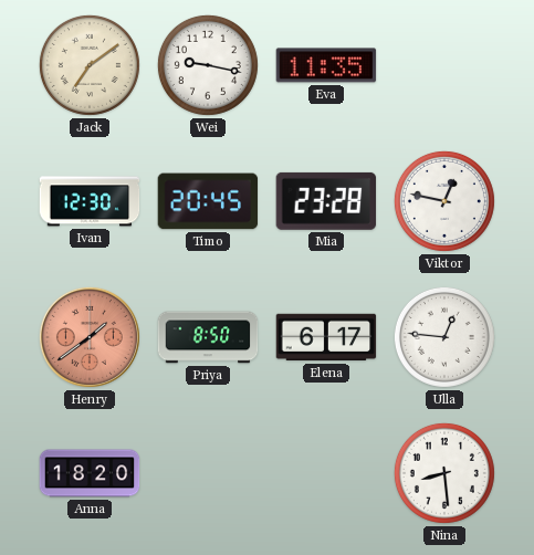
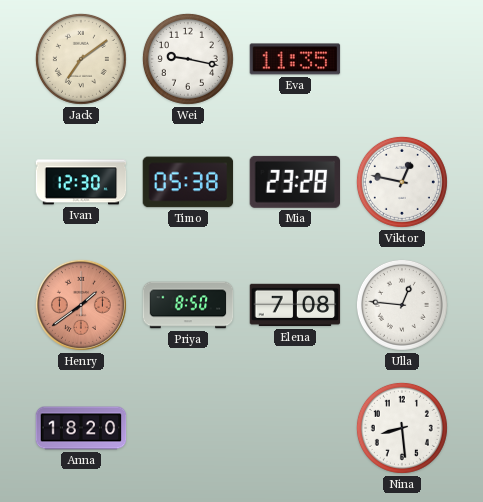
Timo: 20:45 -> 05:38
Elena: 6:17 -> 7:08
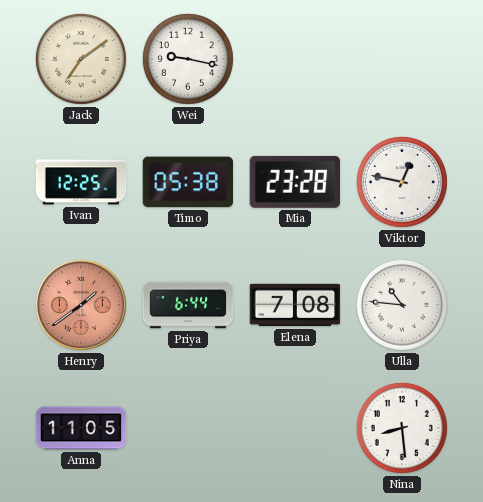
Eva: 11:35 -> none
Ivan: 12:30 -> 12:25
Priya: 8:50 -> 6:44
Ulla: 12:46 -> 10:46
Anna: 18:20 -> 11:05
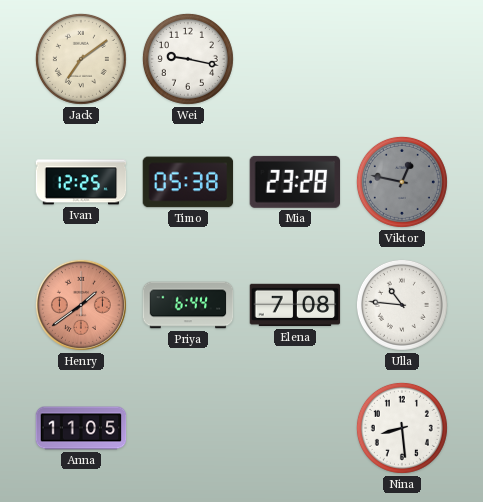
Viktor dial: white -> grey
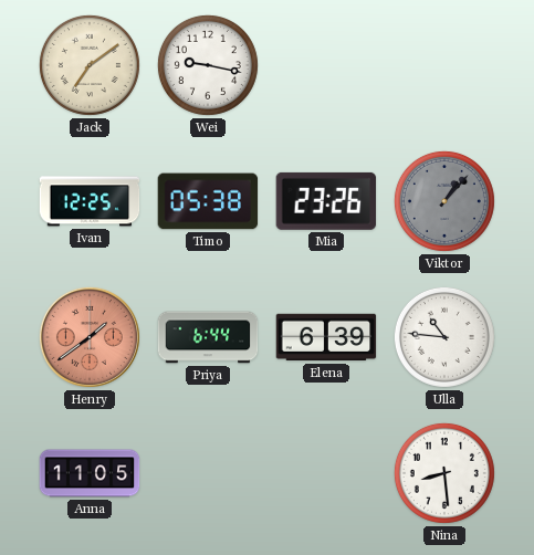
Mia: 23:28 -> 23:26
Viktor: 12:47 -> 1:07
Elena: 7:08 -> 6:39
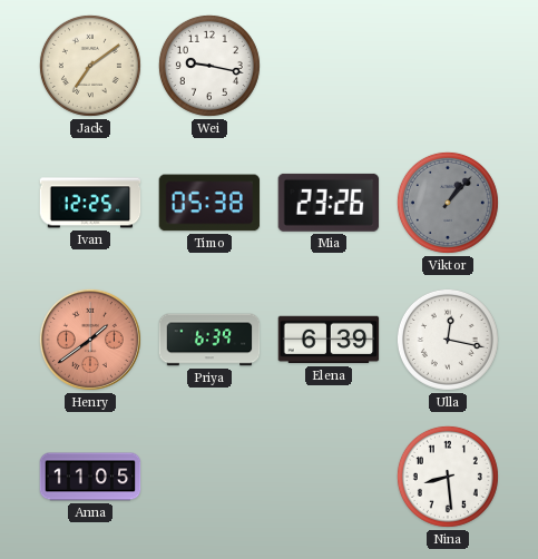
Priya: 6:44 -> 6:39
Ulla: 10:46 -> 12:17
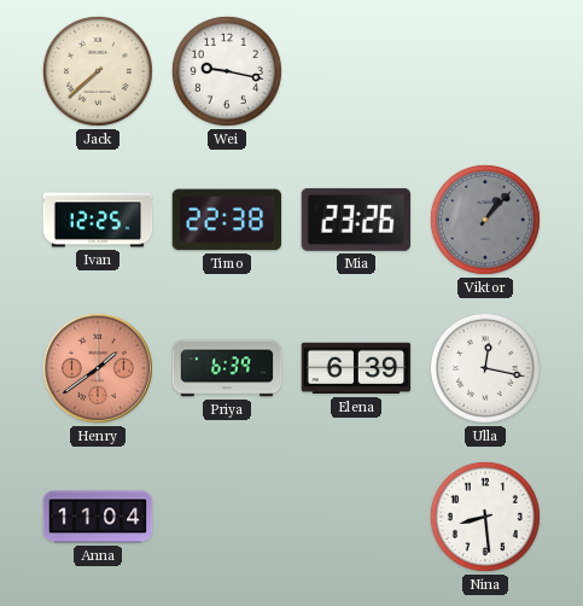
Jack: 7:09 -> 7:38
Timo: 05:38 -> 22:38
Anna: 11:05 -> 11:04
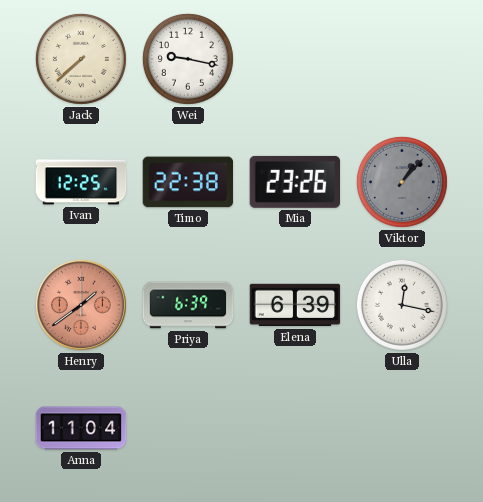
Nina: 8:29 -> none
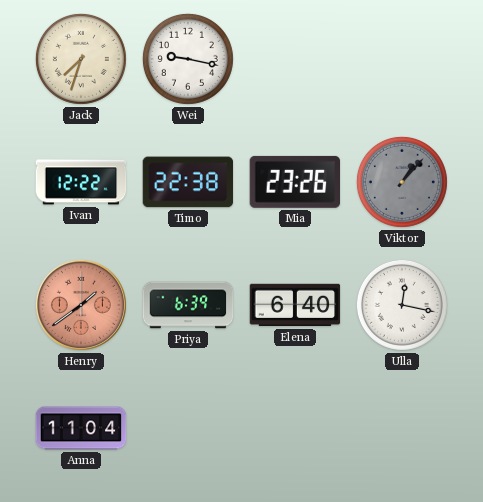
Jack: 7:38 -> 7:33
Ivan: 12:25 -> 12:22
Elena: 6:39 -> 6:40
